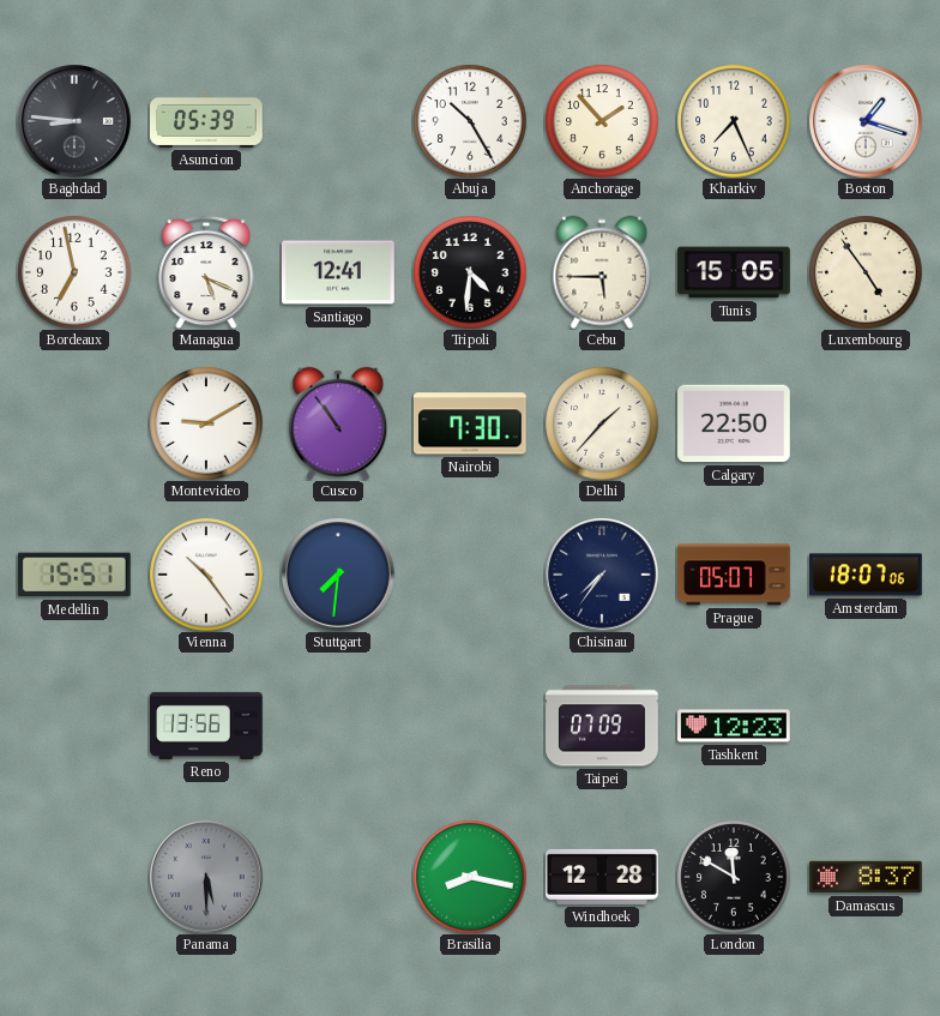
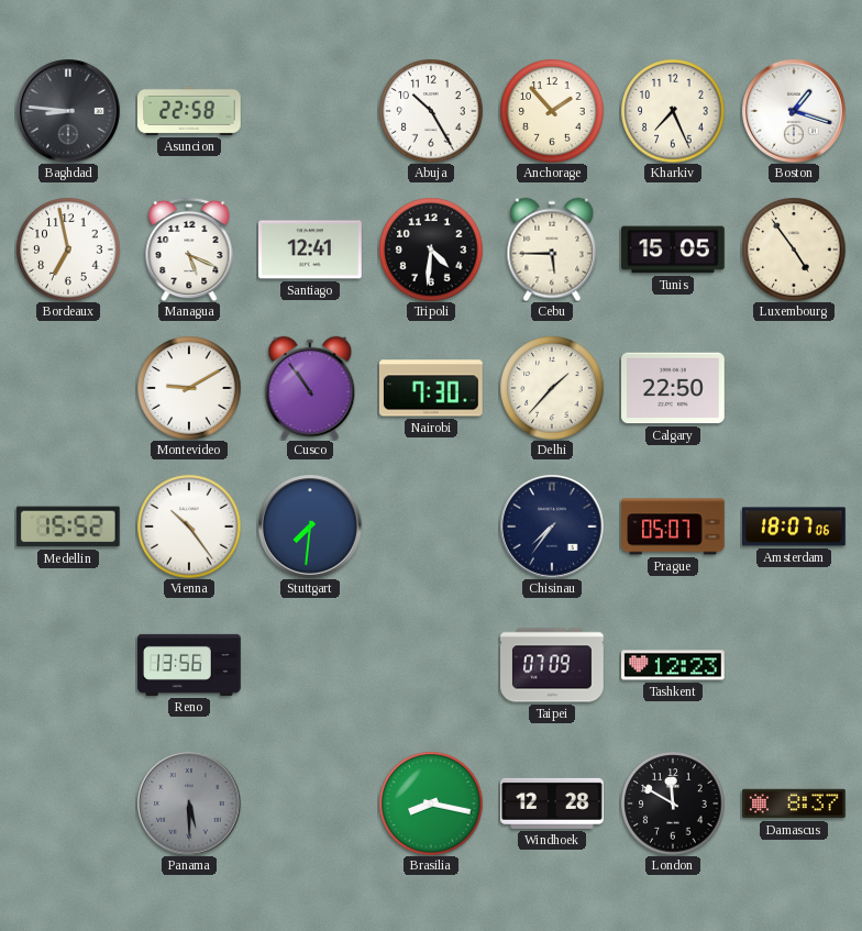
Asuncion: 05:39 -> 22:58
Medellin: 15:51 -> 15:52
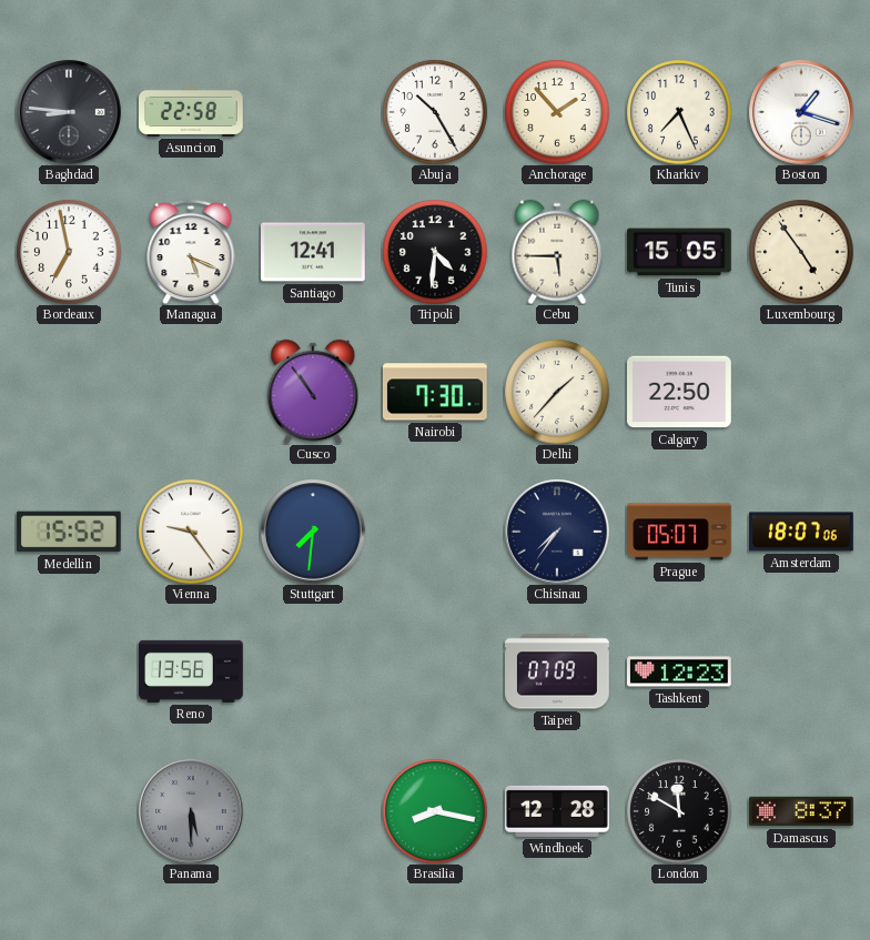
Montevideo: 9:10 -> none
Vienna: 10:24 -> 9:24
